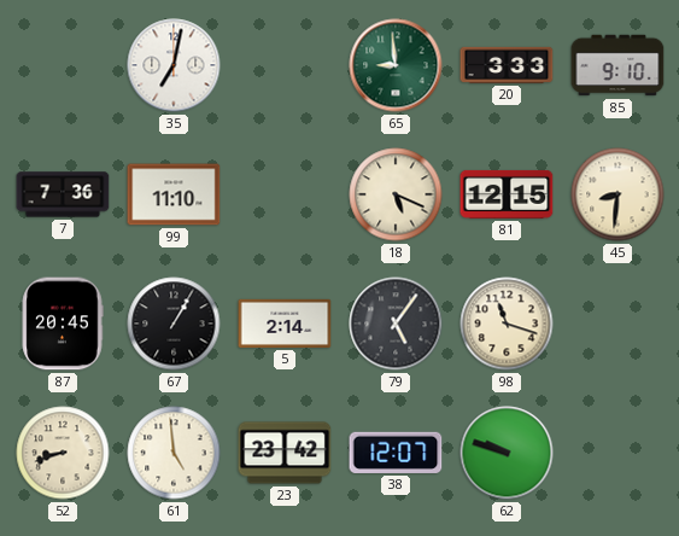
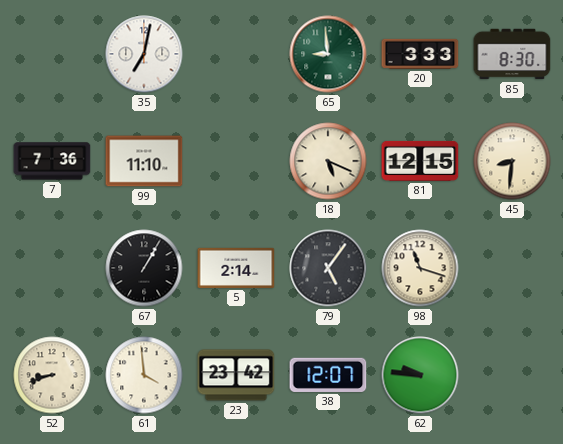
85: 9:10 -> 8:30
87: 20:45 -> none
61: 4:59 -> 3:59
62: 9:48 -> 9:46
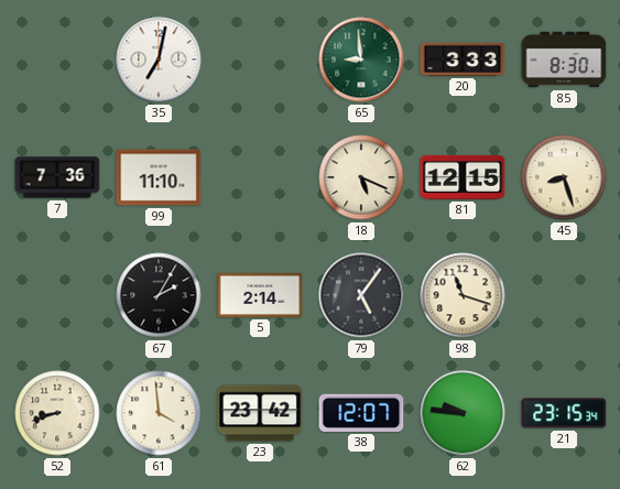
45: 8:31 -> 8:27
67: 1:05 -> 2:05
21: none -> 23:15
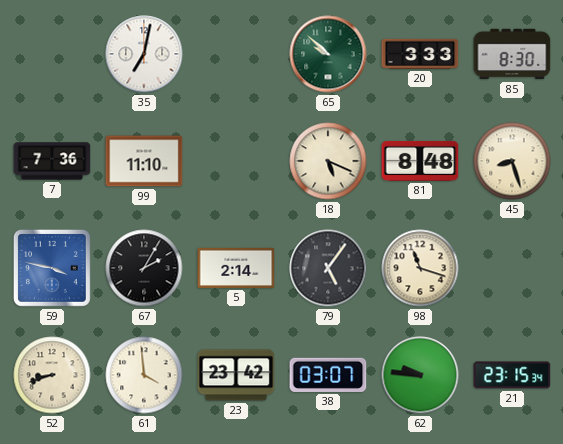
65: 8:59 -> 9:52
81: 12:15 -> 8:48
59: none -> 3:47
38: 12:07 -> 03:07
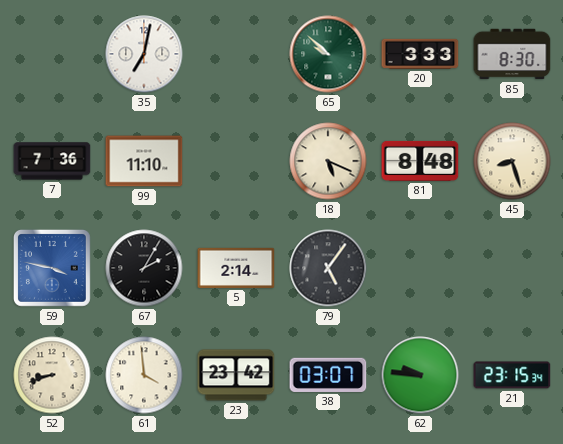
98: 11:18 -> none
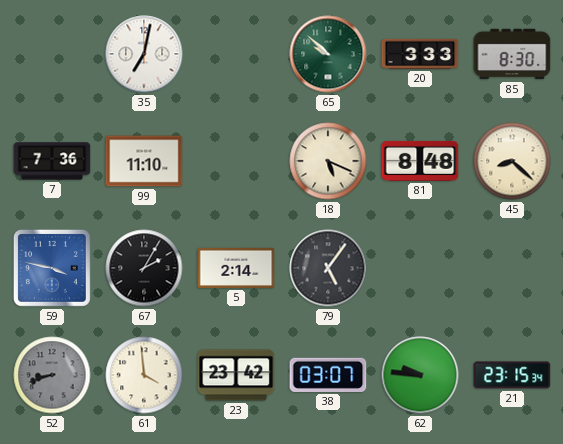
45: 8:27 -> 8:22
52 dial: cream -> grey
